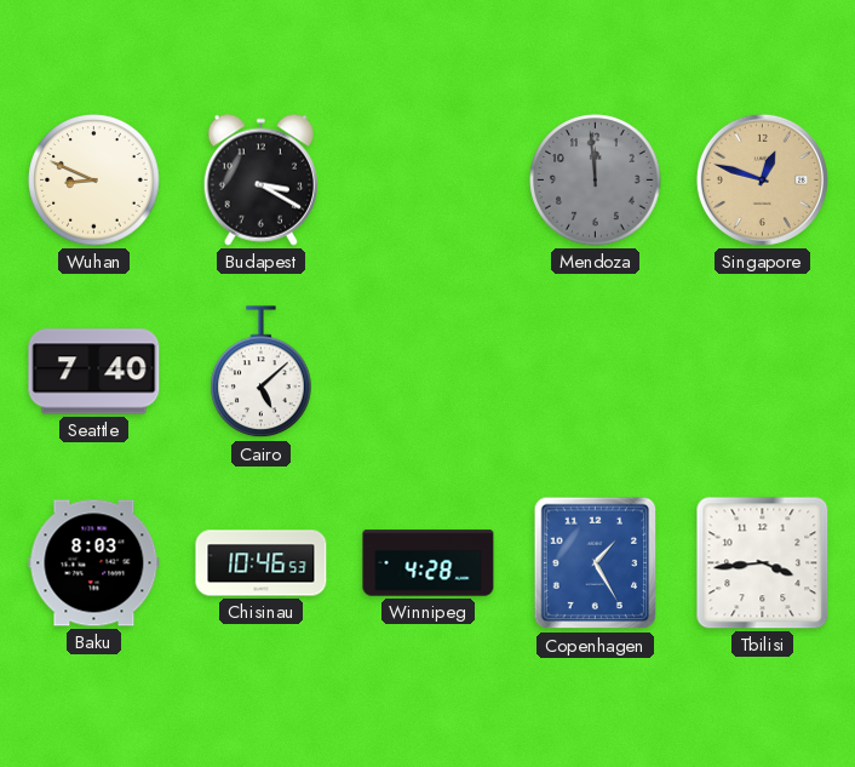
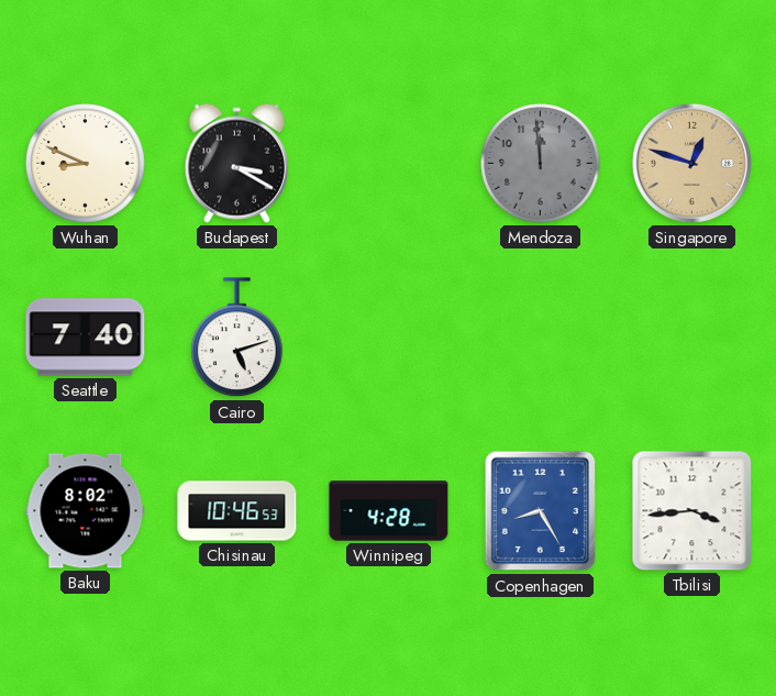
Cairo: 5:08 -> 5:12
Baku: 8:03 -> 8:02
Copenhagen: 1:25 -> 8:25
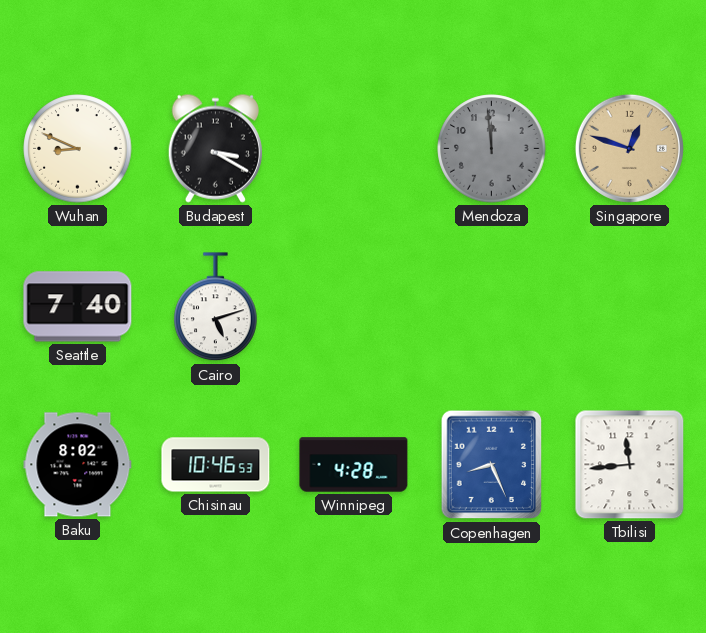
Copenhagen: 8:25 -> 8:26
Tbilisi: 3:44 -> 11:44
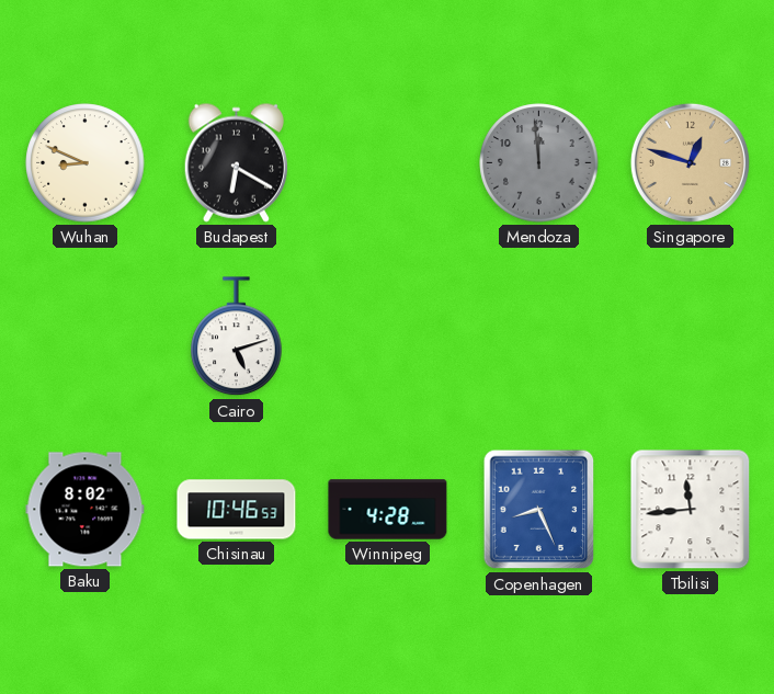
Budapest: 3:20 -> 6:20
Seattle: 7:40 -> none
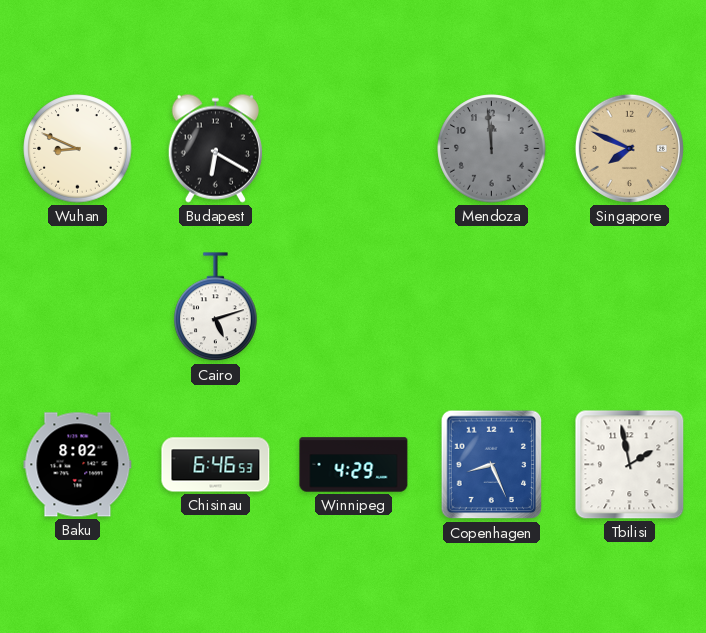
Singapore: 12:48 -> 7:49
Chisinau: 10:46 -> 6:46
Winnipeg: 4:28 -> 4:29
Tbilisi: 11:44 -> 1:58
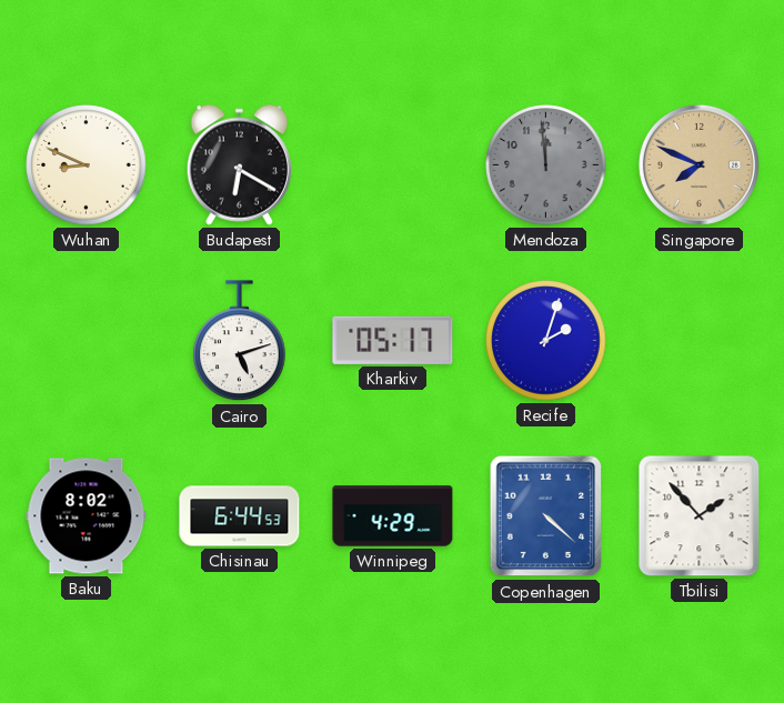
Kharkiv: none -> 05:17
Recife: none -> 2:03
Chisinau: 6:46 -> 6:44
Copenhagen: 8:26 -> 4:22
Tbilisi: 1:58 -> 1:53
